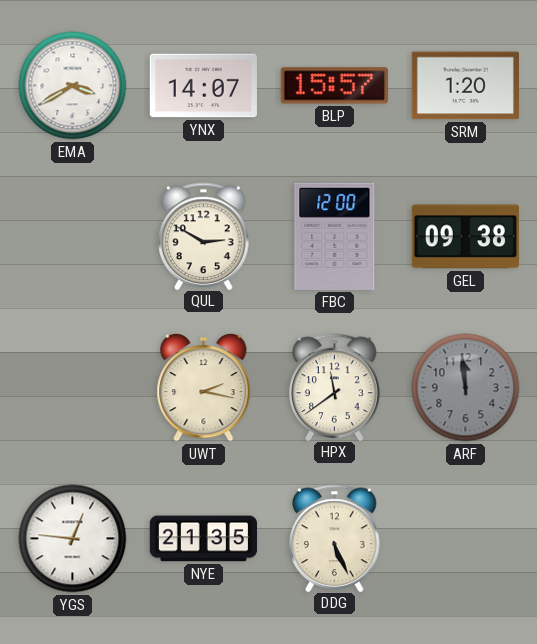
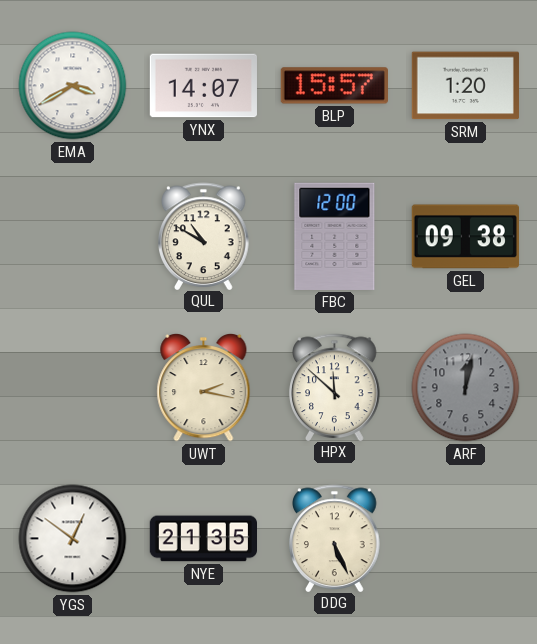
QUL: 2:50 -> 10:50
HPX: 11:39 -> 11:52
ARF: 11:59 -> 12:02
YGS: 12:46 -> 12:51
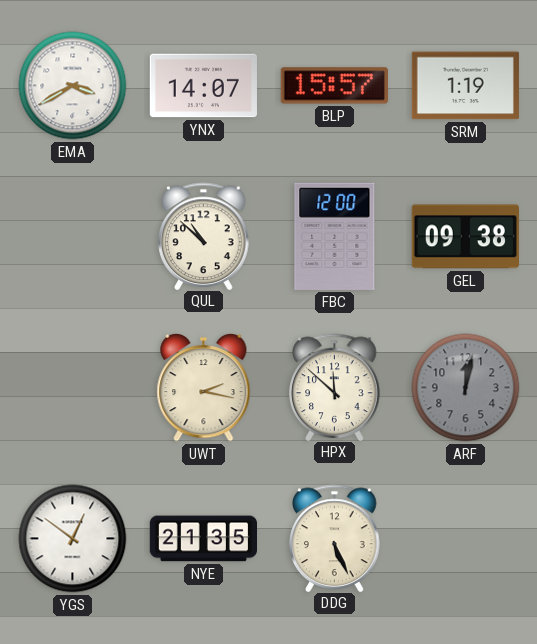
SRM: 1:20 -> 1:19
QUL: 10:50 -> 10:52
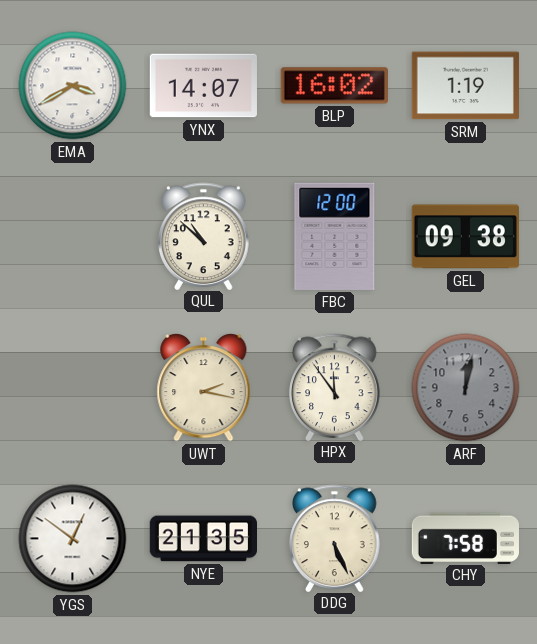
BLP: 15:57 -> 16:02
HPX: 11:52 -> 11:54
CHY: none -> 7:58
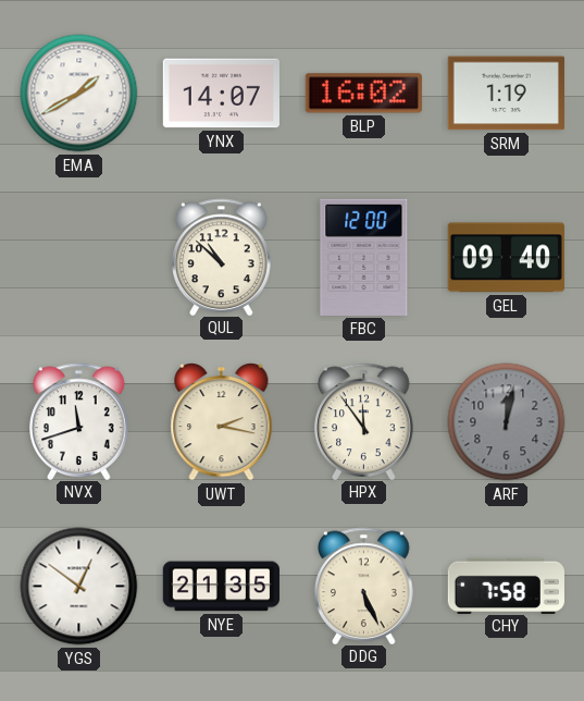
EMA: 3:40 -> 1:40
GEL: 09:38 -> 09:40
NVX: none -> 11:42
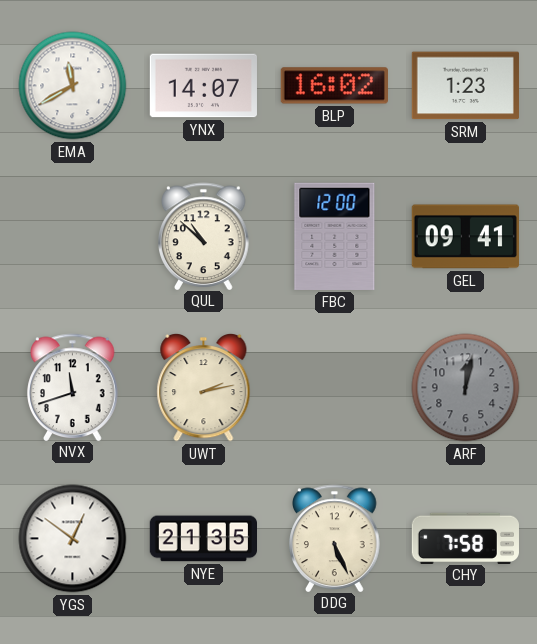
EMA: 1:40 -> 11:40
SRM: 1:19 -> 1:23
GEL: 09:40 -> 09:41
UWT: 2:17 -> 2:13
HPX: 11:54 -> none
